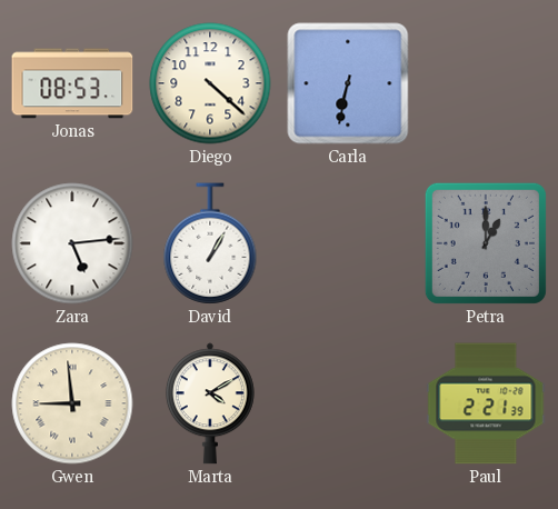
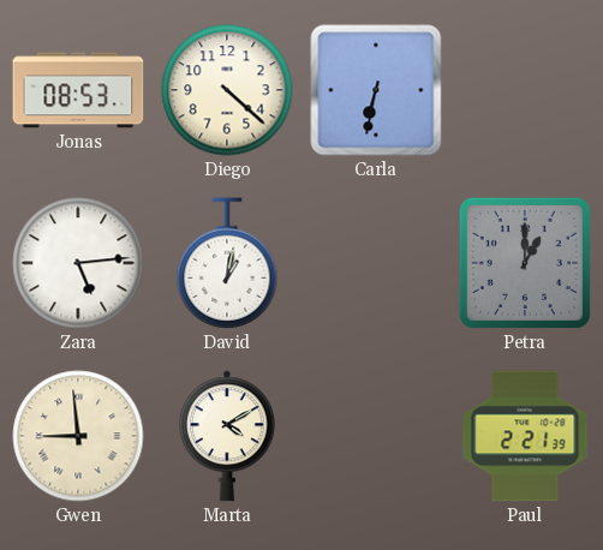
David: 1:05 -> 1:02
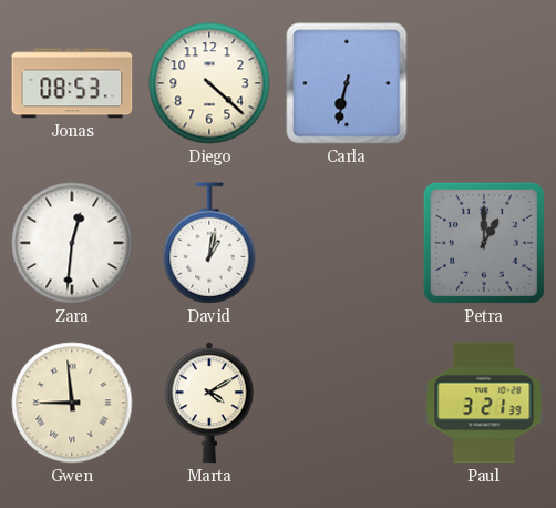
Zara: 5:14 -> 12:31
Paul: 2:21 -> 3:21
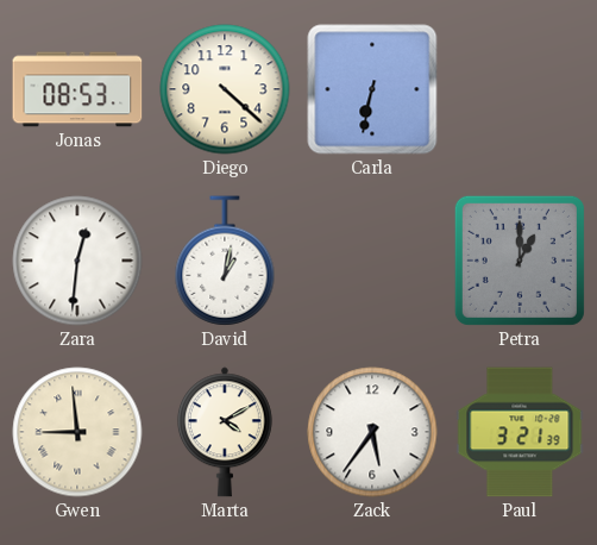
Zack: none -> 5:36
